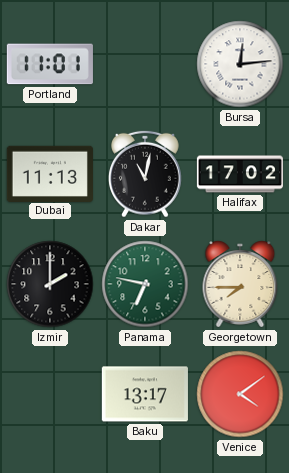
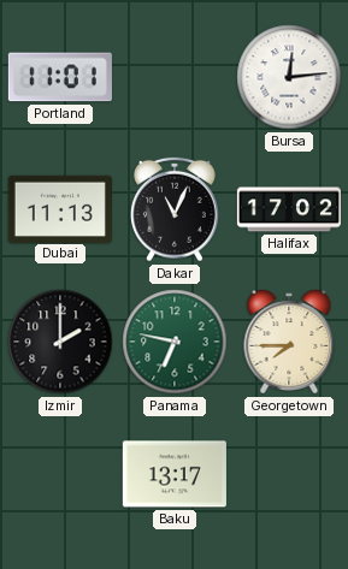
Dakar: 11:02 -> 11:04
Venice: 4:09 -> none
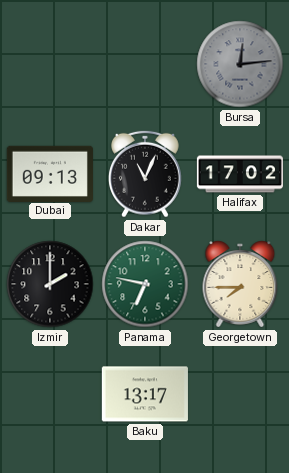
Portland: 11:01 -> none
Bursa dial: white -> grey
Dubai: 11:13 -> 09:13
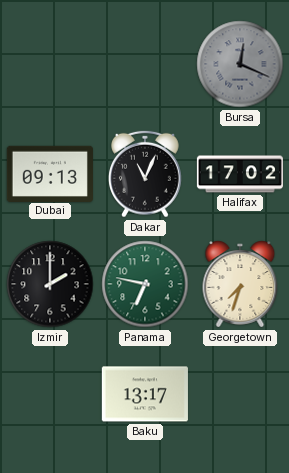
Bursa: 12:14 -> 12:19
Georgetown: 7:45 -> 7:33
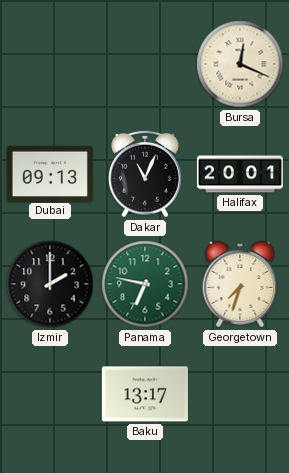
Bursa dial: grey -> cream
Halifax: 17:02 -> 20:01
